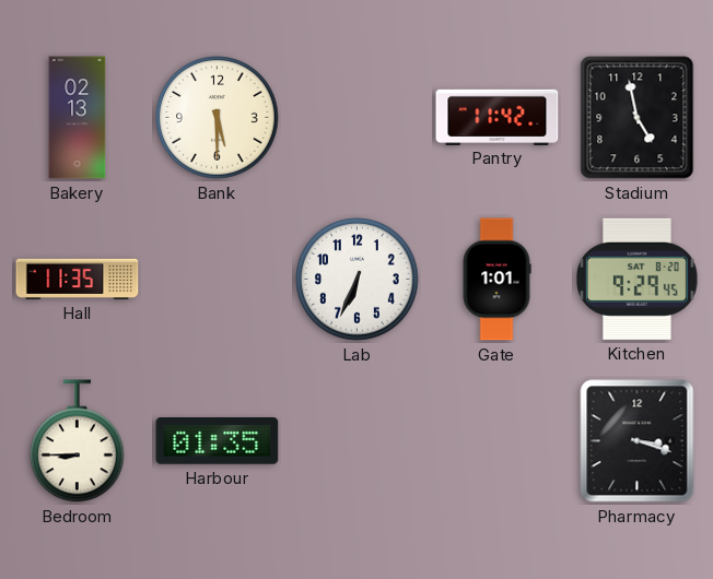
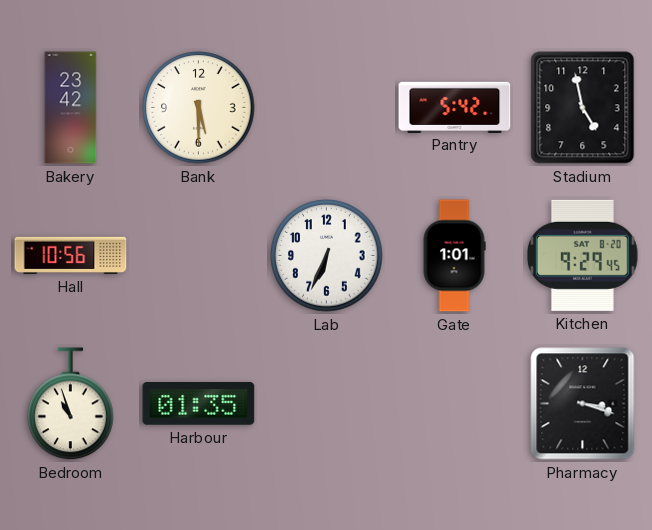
Bakery: 02:13 -> 23:42
Pantry: 11:42 -> 5:42
Hall: 11:35 -> 10:56
Bedroom: 8:45 -> 10:57
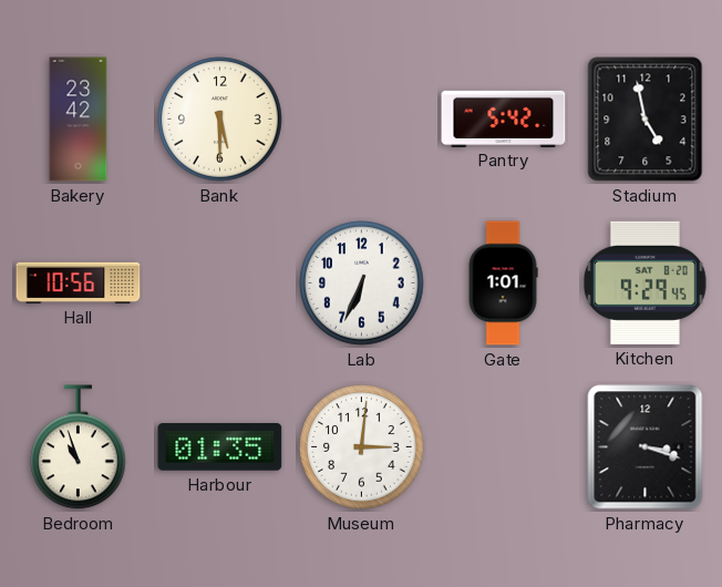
Museum: none -> 3:01
